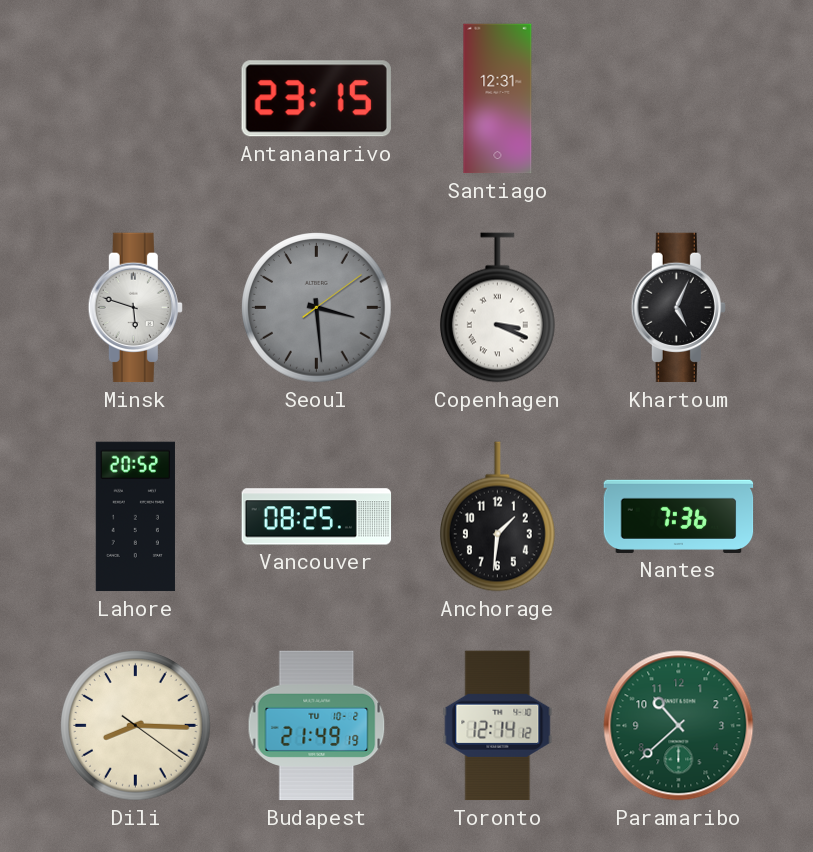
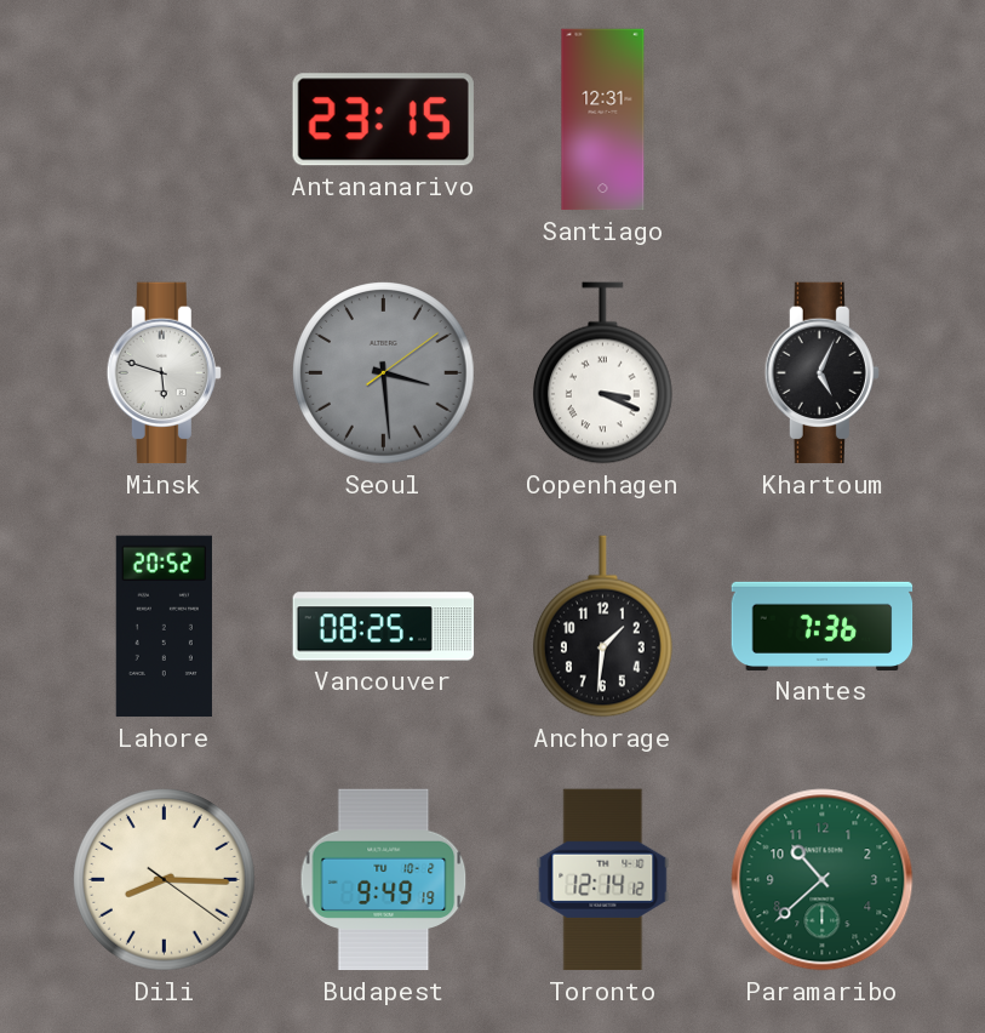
Budapest: 21:49 -> 9:49
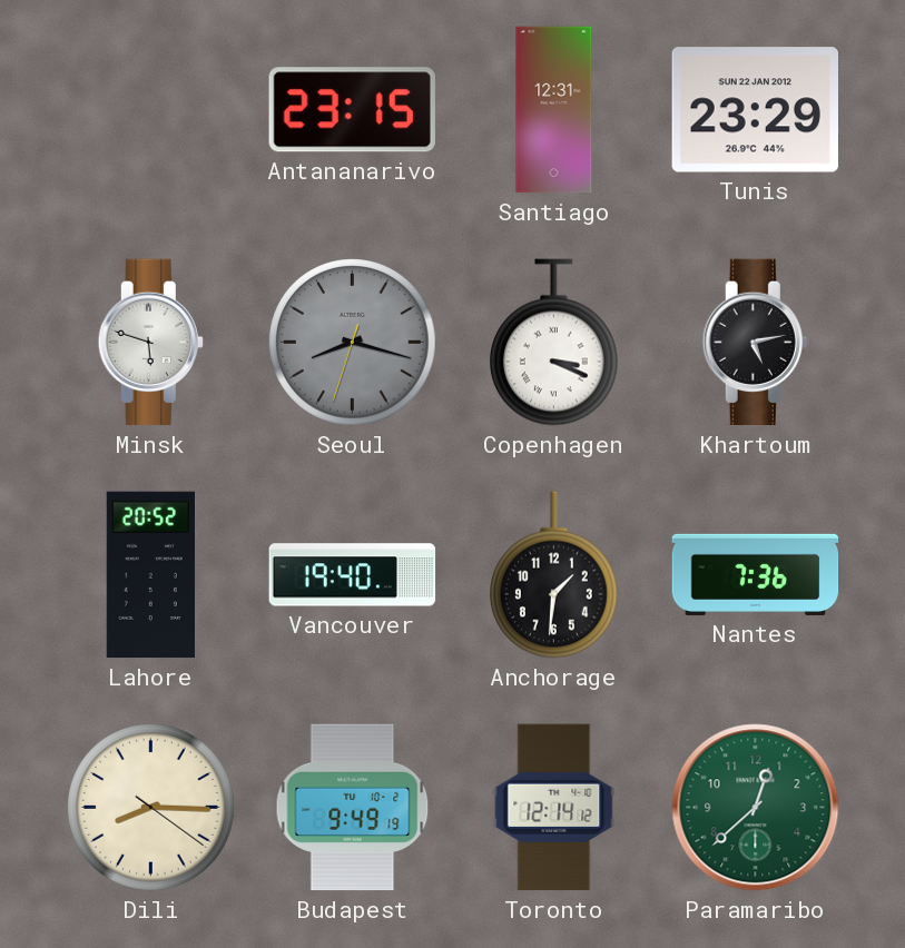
Tunis: none -> 23:29
Seoul: 3:29 -> 8:17
Khartoum: 5:04 -> 5:13
Vancouver: 08:25 -> 19:40
Paramaribo: 10:38 -> 12:38
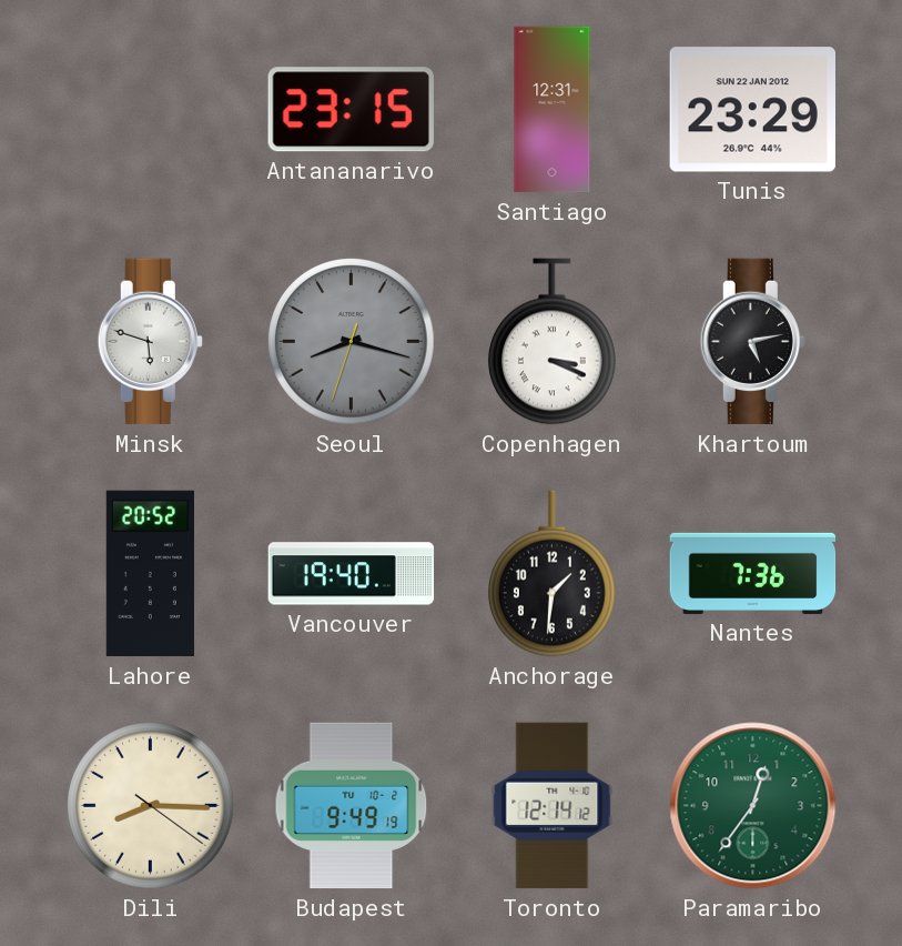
Paramaribo: 12:38 -> 12:36
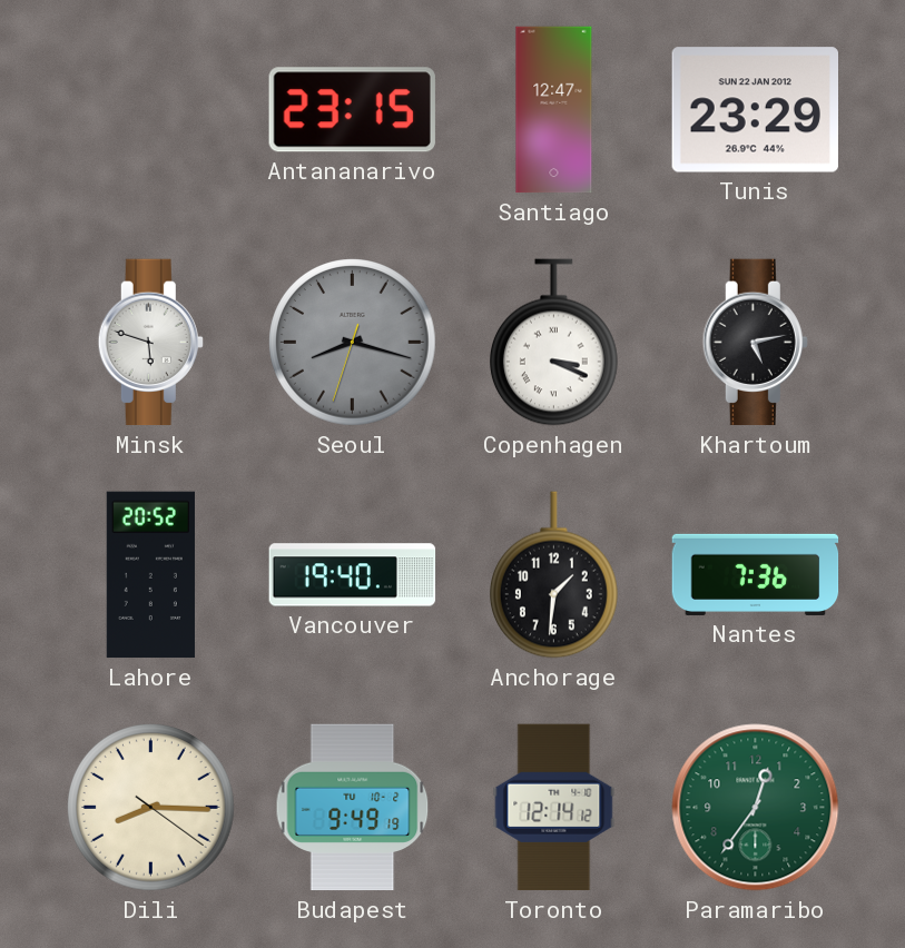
Santiago: 12:31 -> 12:47
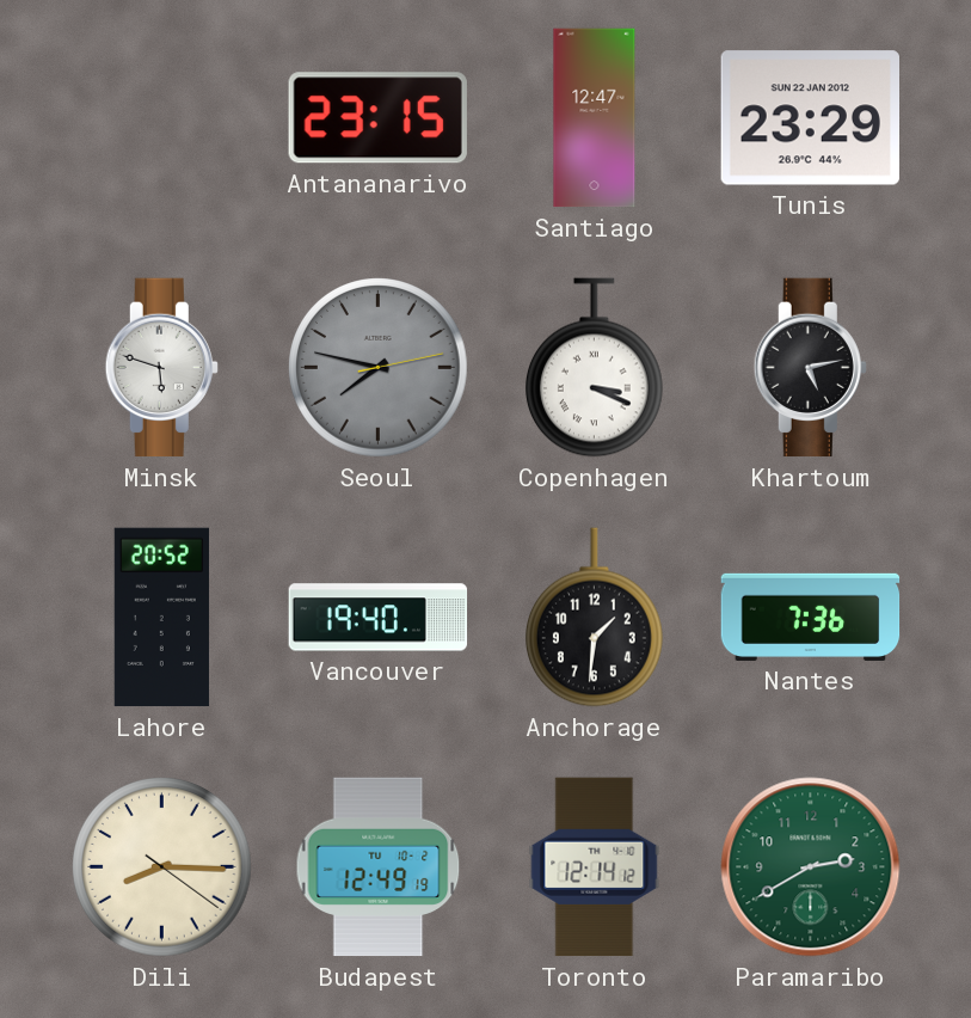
Seoul: 8:17 -> 7:47
Budapest: 9:49 -> 12:49
Paramaribo: 12:36 -> 2:40
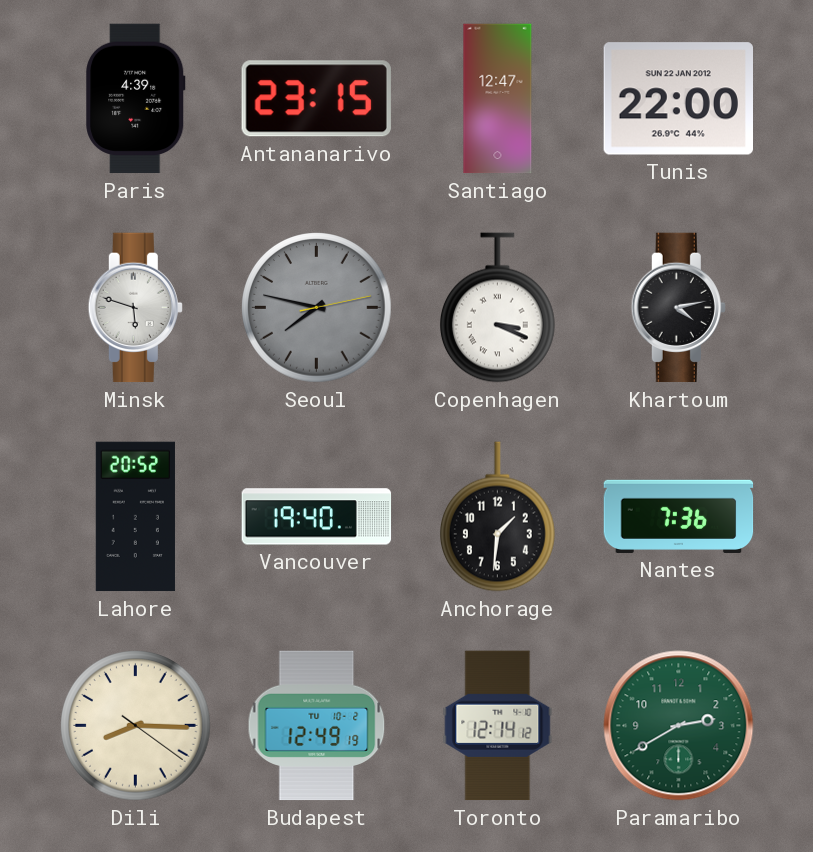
Paris: none -> 4:39
Tunis: 23:29 -> 22:00
Khartoum: 5:13 -> 4:13
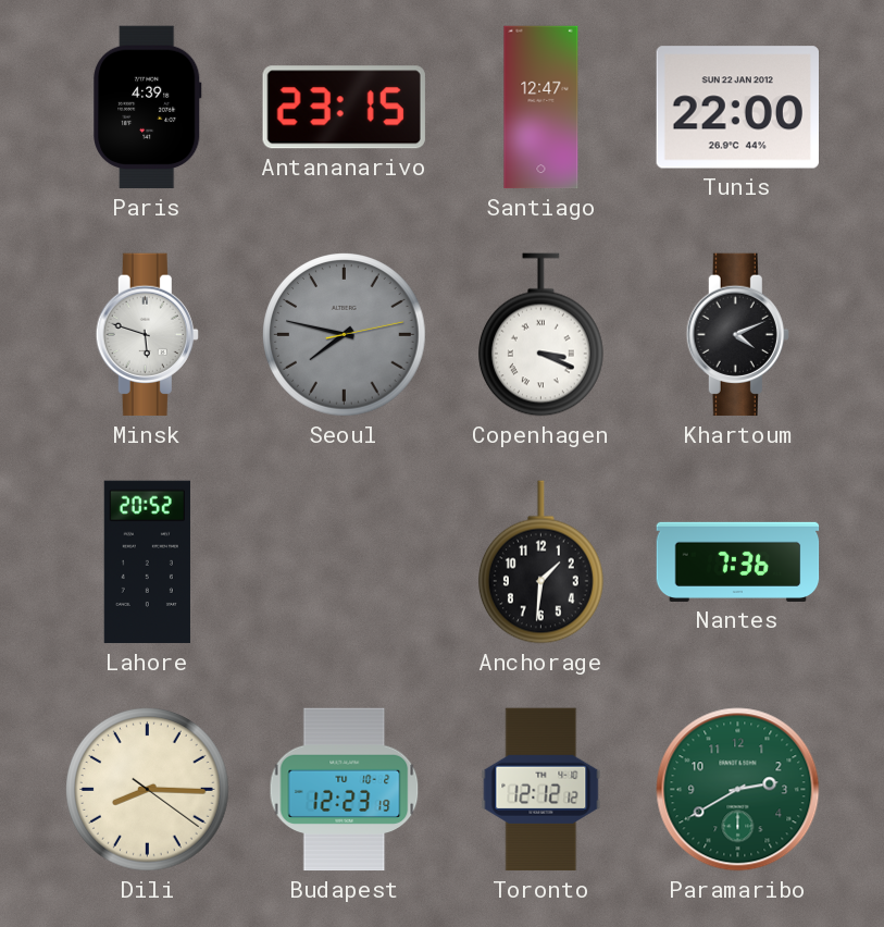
Khartoum: 4:13 -> 4:11
Vancouver: 19:40 -> none
Budapest: 12:49 -> 12:23
Toronto: 12:14 -> 12:12
